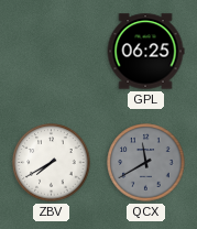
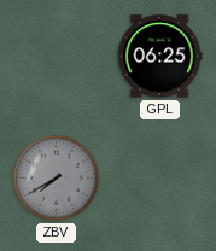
ZBV dial: white -> grey
QCX: 11:40 -> none
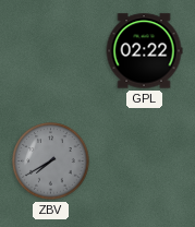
GPL: 06:25 -> 02:22
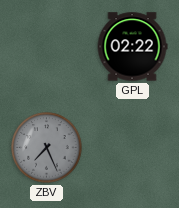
ZBV: 7:40 -> 7:26
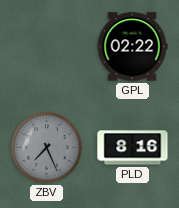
PLD: none -> 8:16
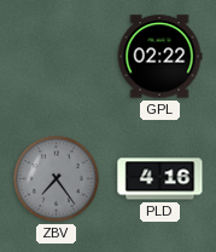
ZBV: 7:26 -> 7:24
PLD: 8:16 -> 4:16
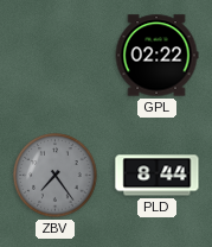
PLD: 4:16 -> 8:44
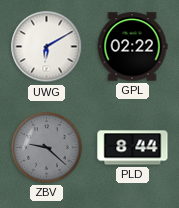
UWG: none -> 6:10
ZBV: 7:24 -> 9:22
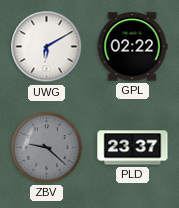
PLD: 8:44 -> 23:37
